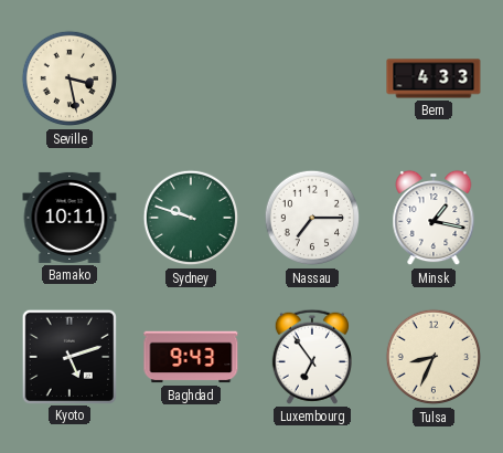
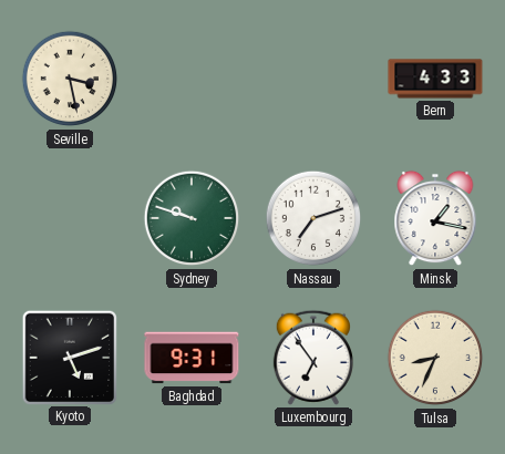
Bamako: 10:11 -> none
Nassau: 7:15 -> 7:12
Baghdad: 9:43 -> 9:31
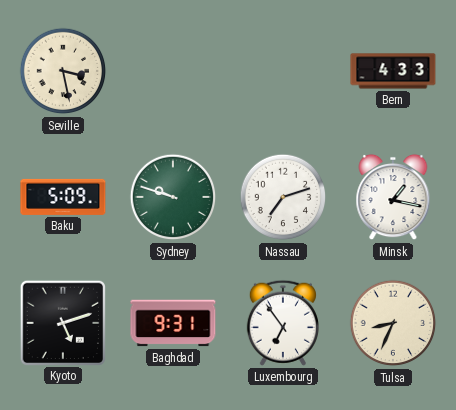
Baku: none -> 5:09
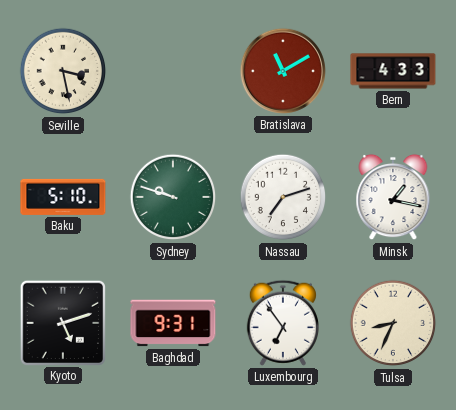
Bratislava: none -> 11:10
Baku: 5:09 -> 5:10
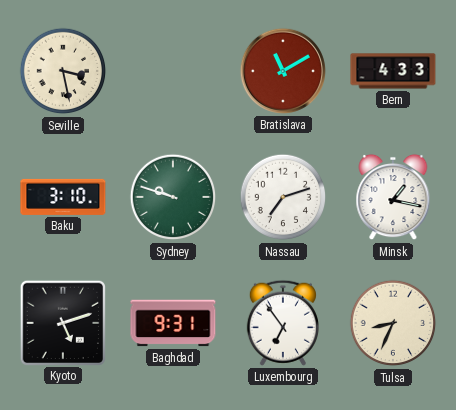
Baku: 5:10 -> 3:10
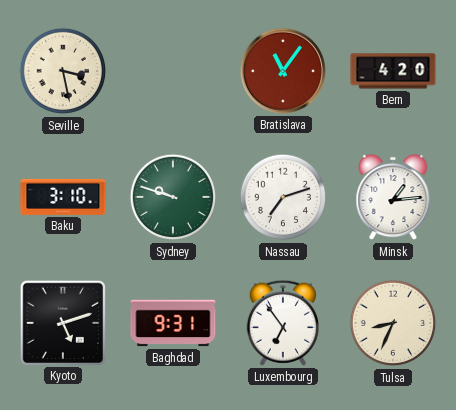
Bratislava: 11:10 -> 11:06
Bern: 4:33 -> 4:20
Minsk: 1:17 -> 1:14
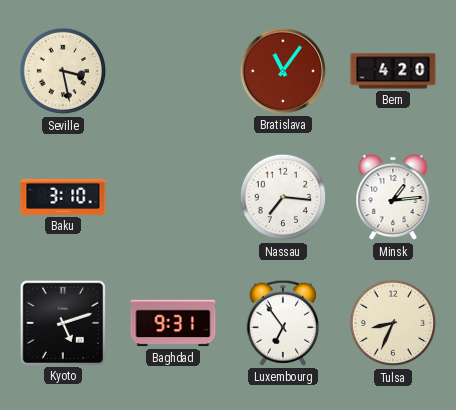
Sydney: 9:48 -> none
Nassau: 7:12 -> 7:16
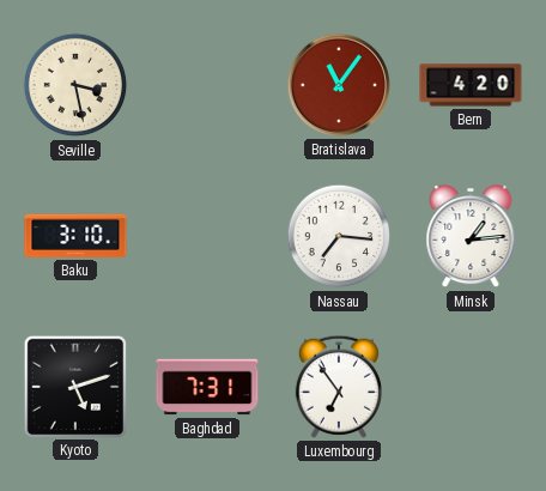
Baghdad: 9:31 -> 7:31
Tulsa: 8:34 -> none
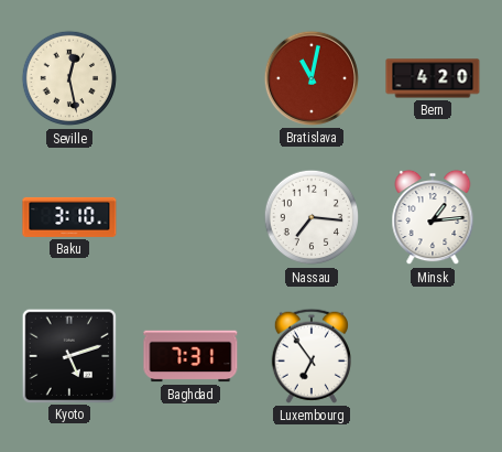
Seville: 3:28 -> 12:28
Bratislava: 11:06 -> 11:02
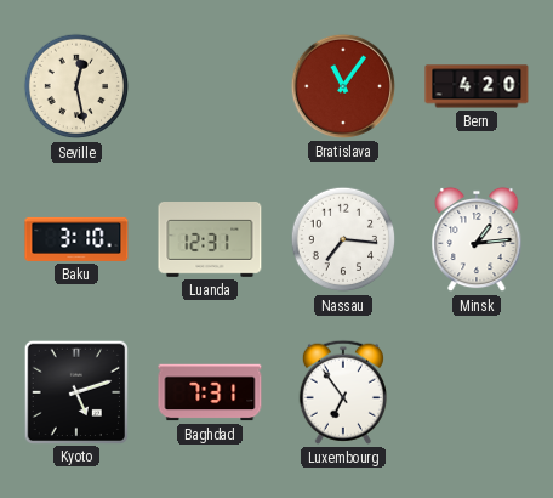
Bratislava: 11:02 -> 11:06
Luanda: none -> 12:31
